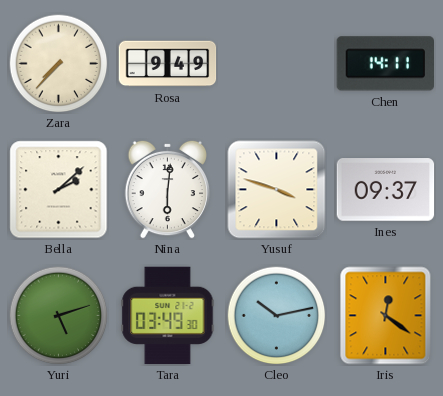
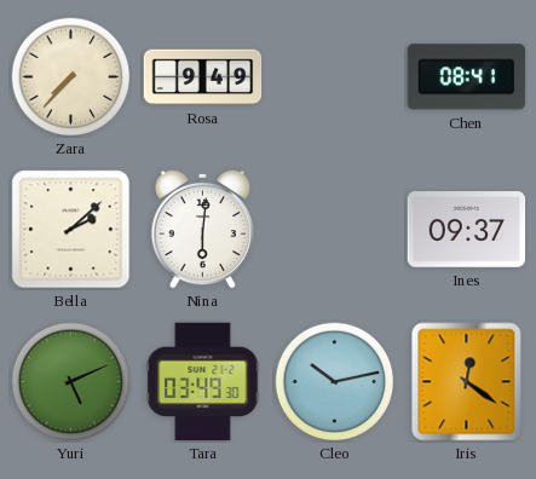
Chen: 14:11 -> 08:41
Yusuf: 3:48 -> none
Yuri: 5:12 -> 5:11
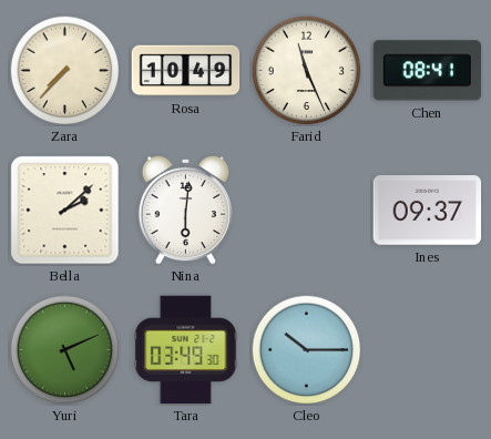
Rosa: 9:49 -> 10:49
Farid: none -> 11:26
Cleo: 10:13 -> 10:15
Iris: 12:21 -> none
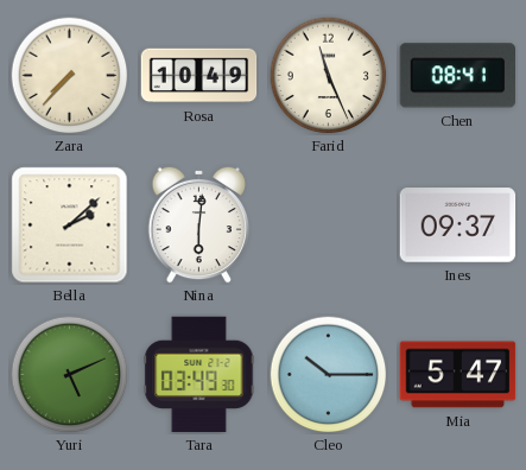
Mia: none -> 5:47
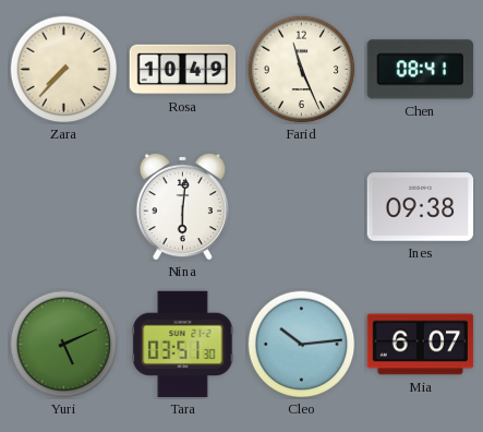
Bella: 2:08 -> none
Ines: 09:37 -> 09:38
Tara: 03:49 -> 03:51
Cleo: 10:15 -> 10:14
Mia: 5:47 -> 6:07
